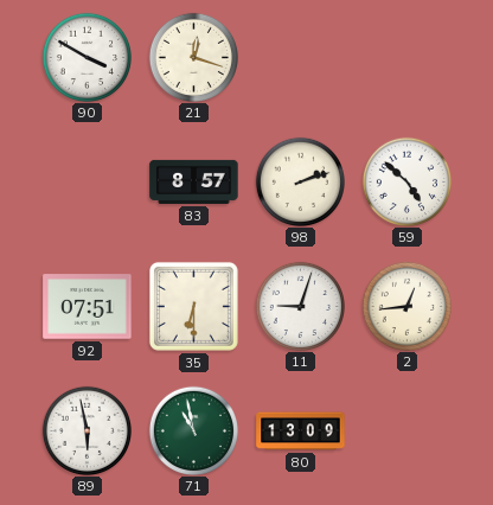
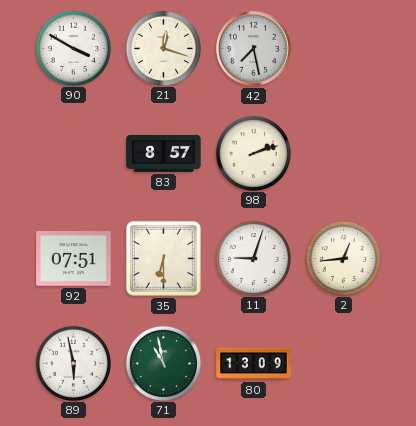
42: none -> 7:28
59: 4:52 -> none
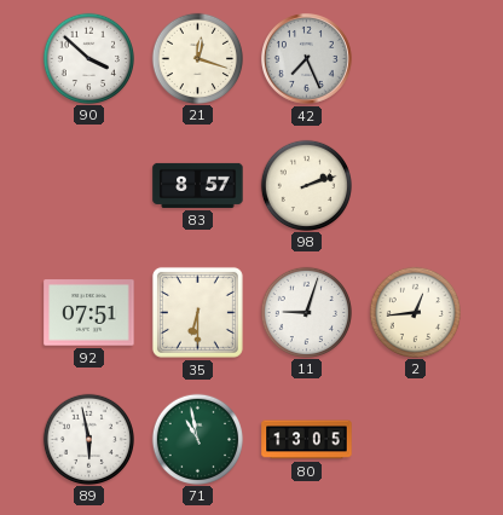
90: 3:50 -> 3:52
42: 7:28 -> 7:26
80: 13:09 -> 13:05
